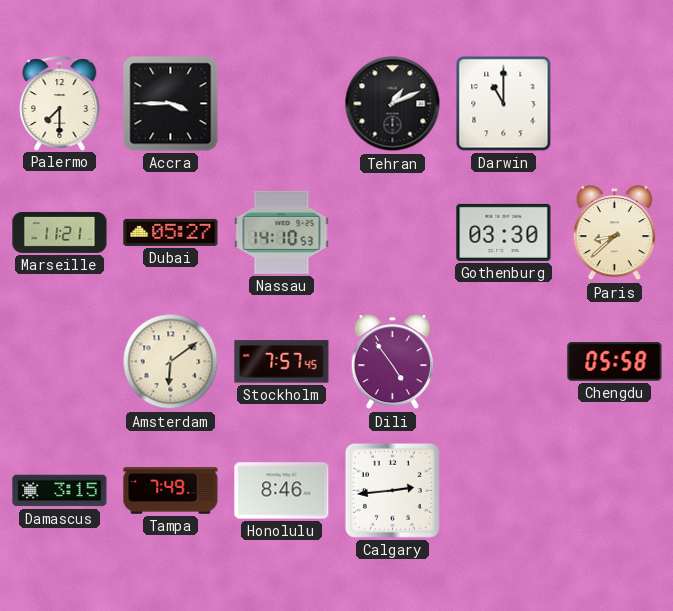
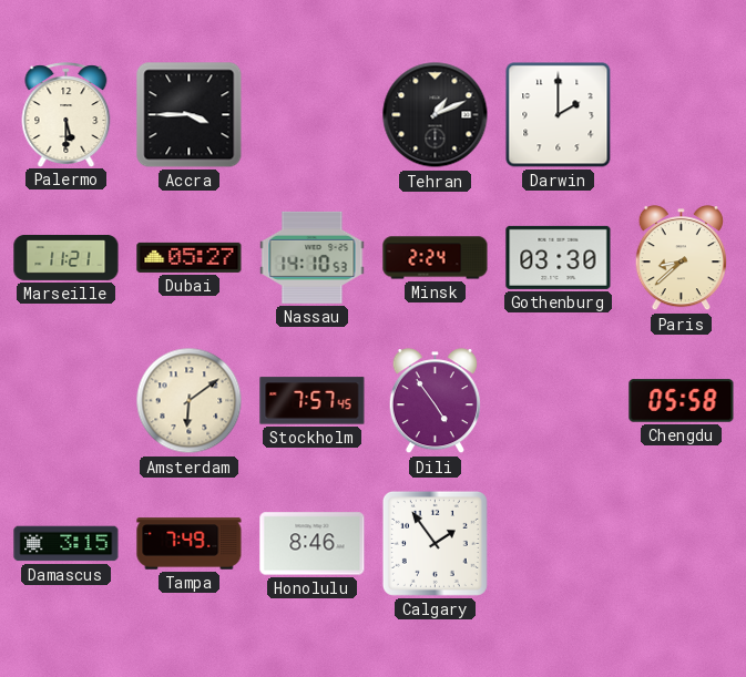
Palermo: 7:30 -> 5:30
Darwin: 11:00 -> 2:00
Minsk: none -> 2:24
Calgary: 2:44 -> 1:54
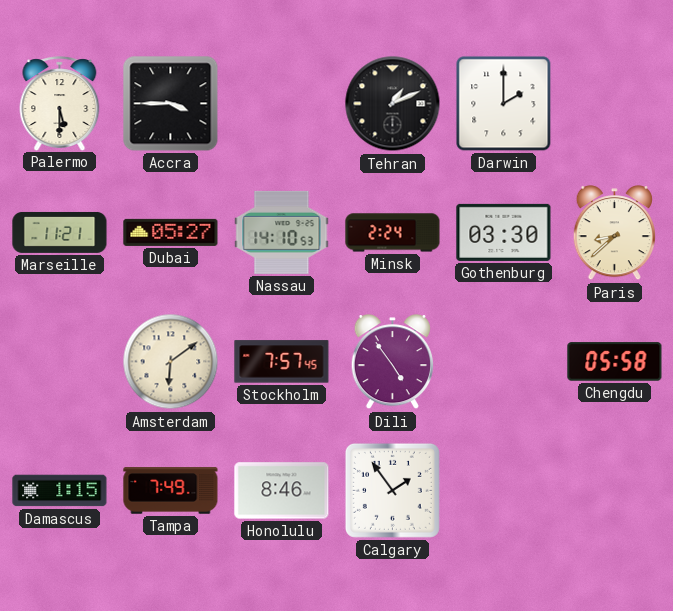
Damascus: 3:15 -> 1:15
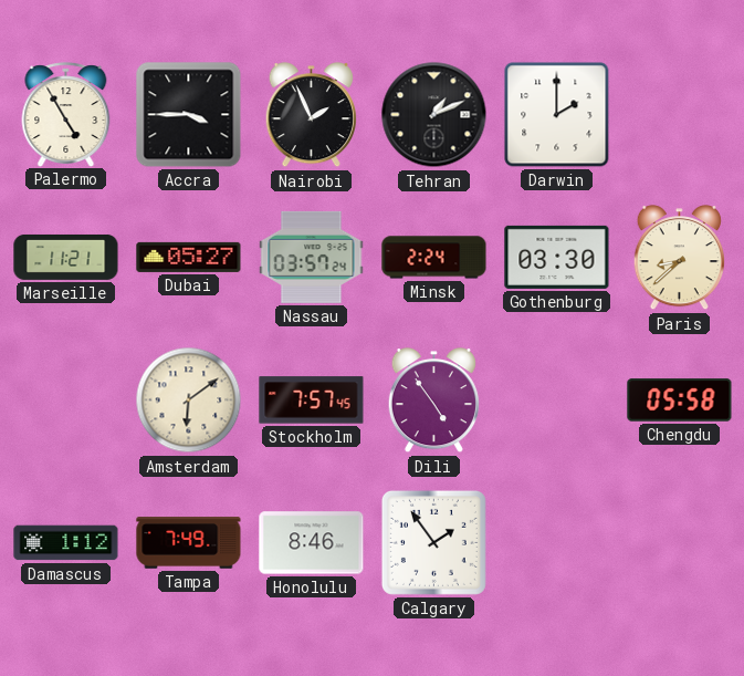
Palermo: 5:30 -> 4:55
Nairobi: none -> 1:56
Nassau: 14:10 -> 03:57
Damascus: 1:15 -> 1:12
